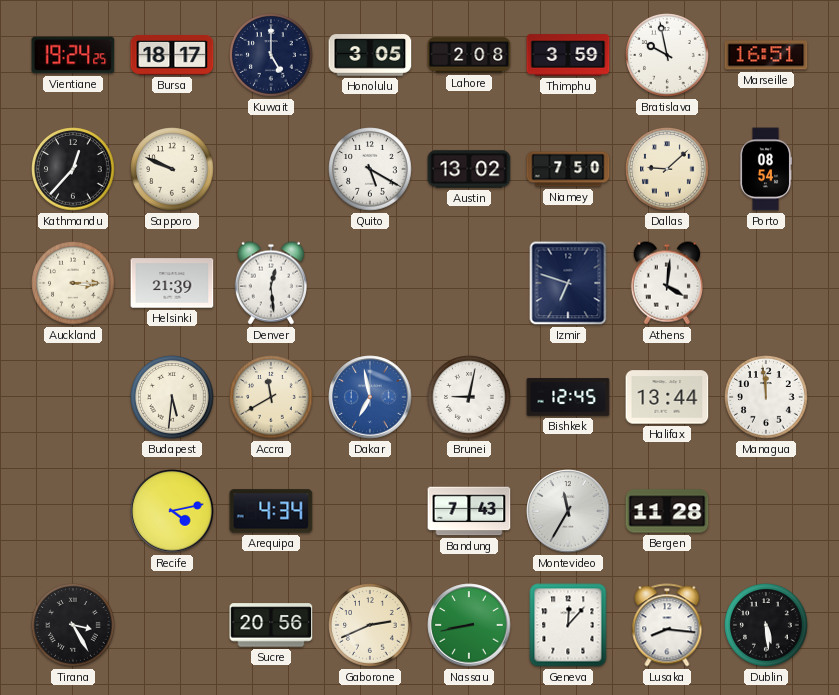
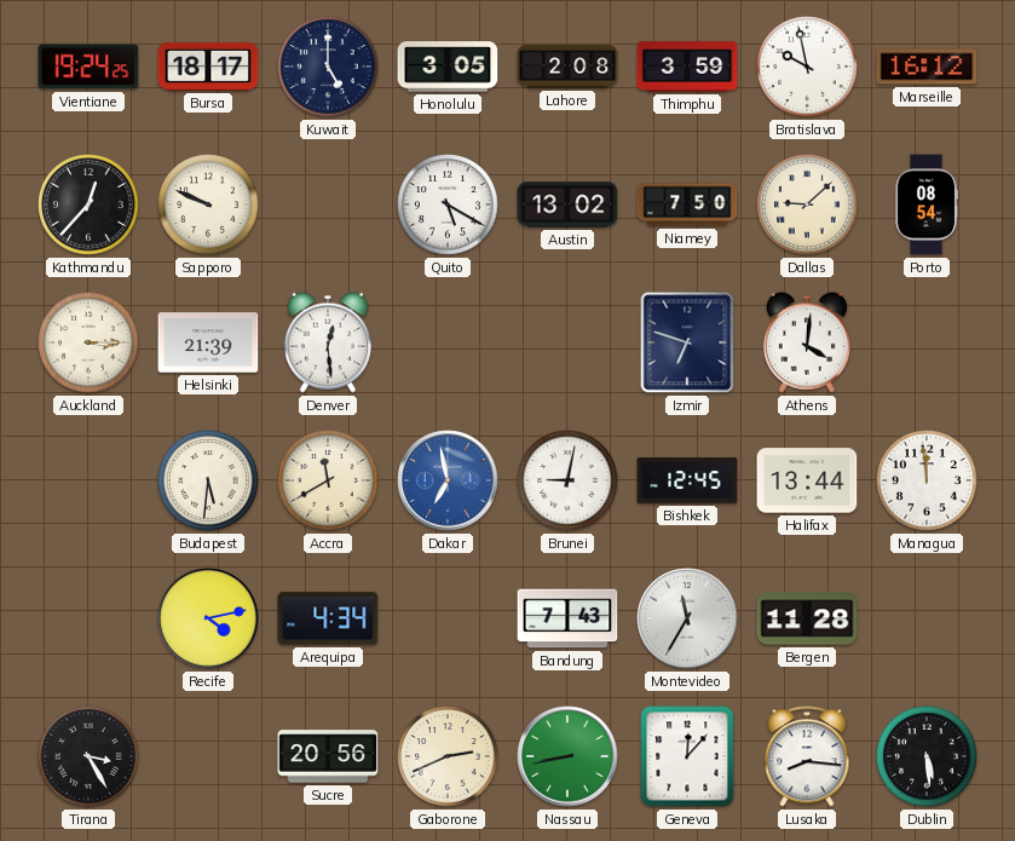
Marseille: 16:51 -> 16:12
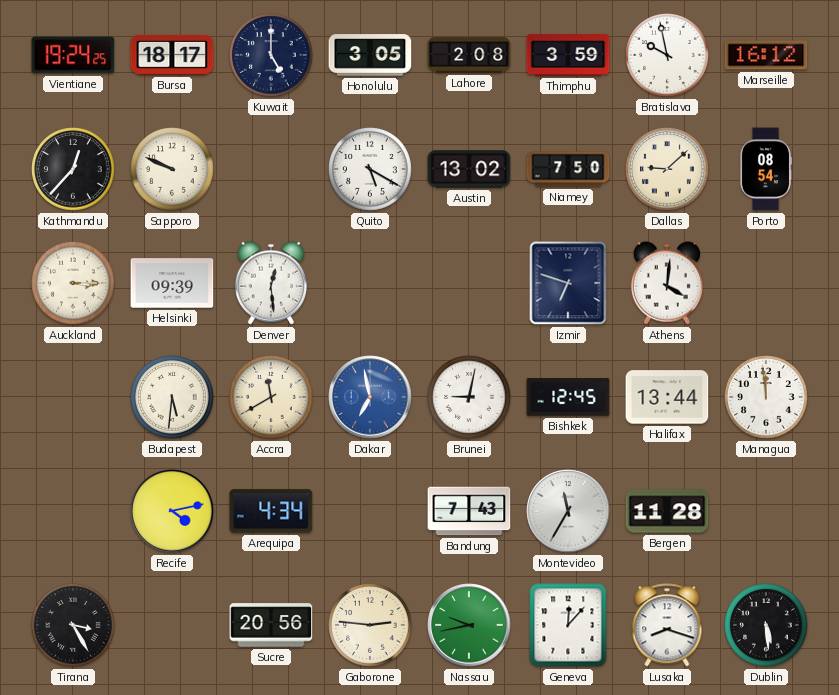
Helsinki: 21:39 -> 09:39
Gaborone: 2:41 -> 2:46
Nassau: 8:43 -> 9:43
Lusaka: 8:16 -> 8:18
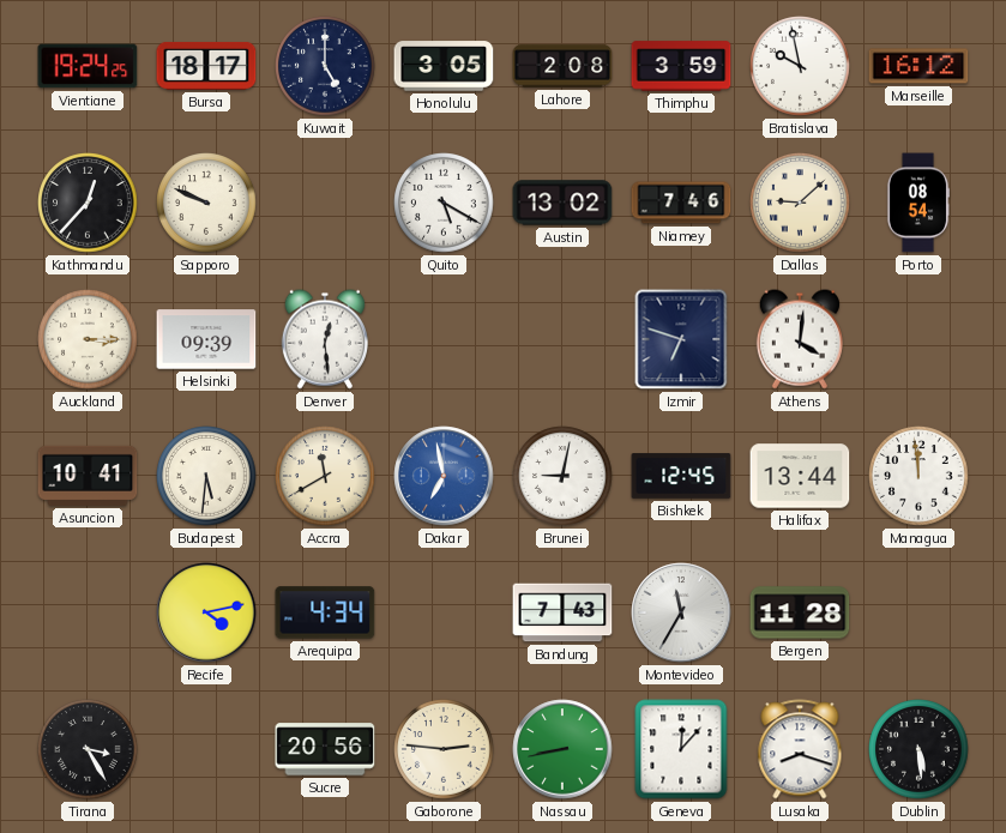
Niamey: 7:50 -> 7:46
Asuncion: none -> 10:41
Nassau: 9:43 -> 8:43
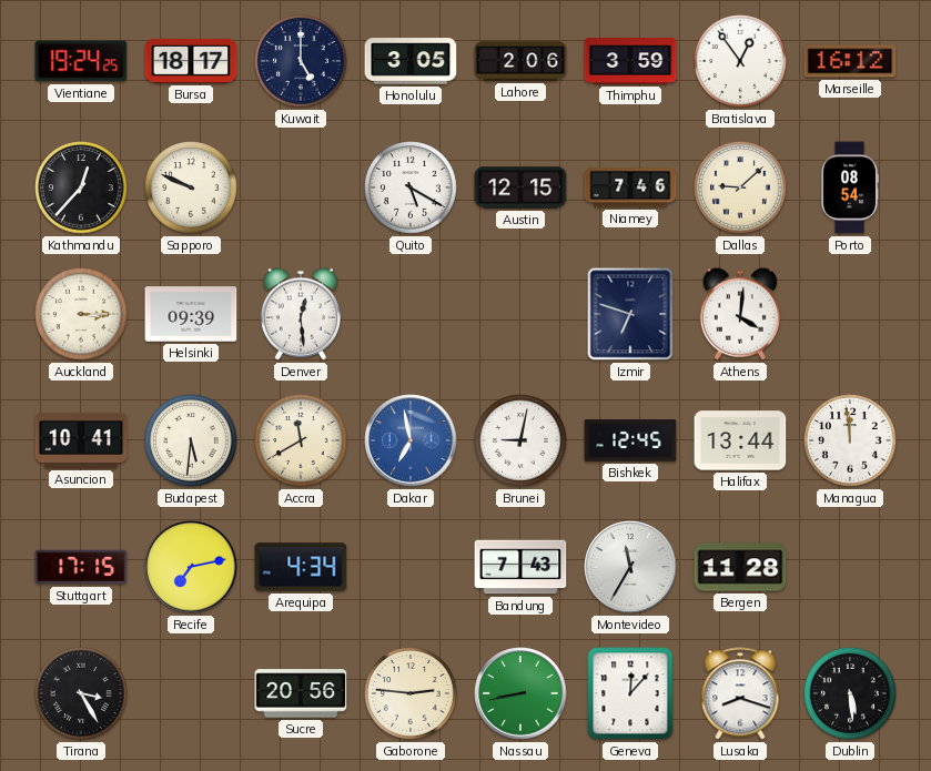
Lahore: 2:08 -> 2:06
Bratislava: 9:58 -> 12:54
Austin: 13:02 -> 12:15
Stuttgart: none -> 17:15
Recife: 4:13 -> 7:13
